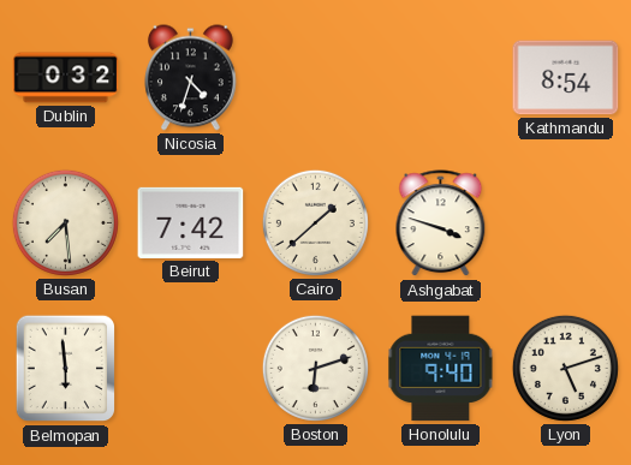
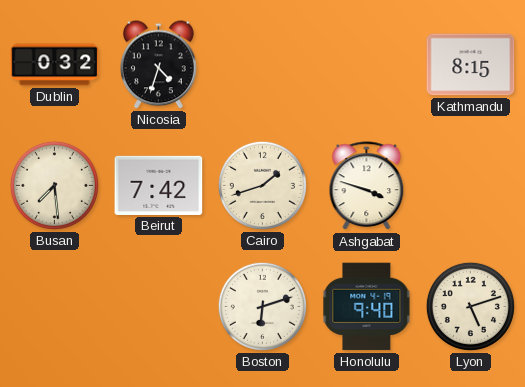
Kathmandu: 8:54 -> 8:15
Cairo: 1:38 -> 1:42
Belmopan: 5:59 -> none
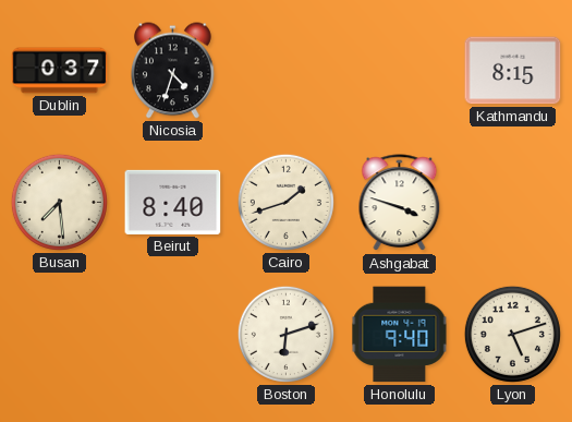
Dublin: 0:32 -> 0:37
Beirut: 7:42 -> 8:40
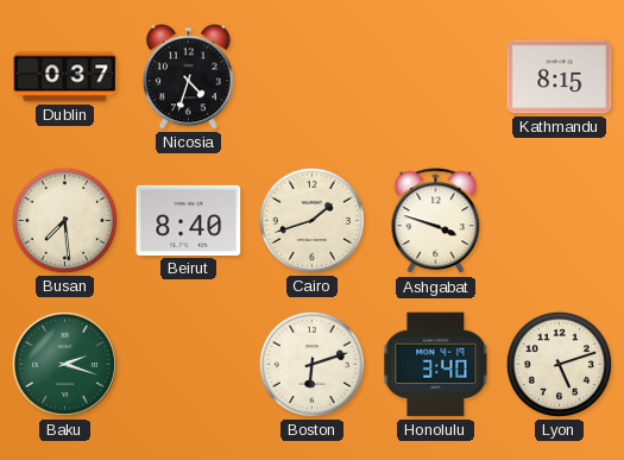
Baku: none -> 2:18
Honolulu: 9:40 -> 3:40
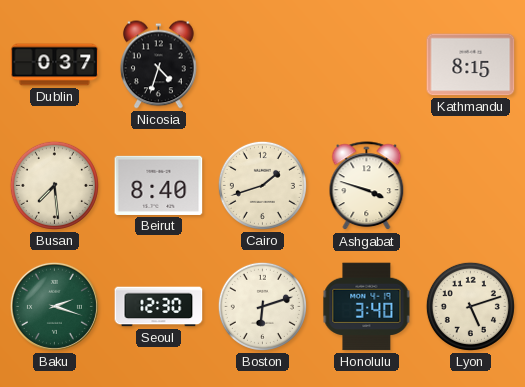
Seoul: none -> 12:30
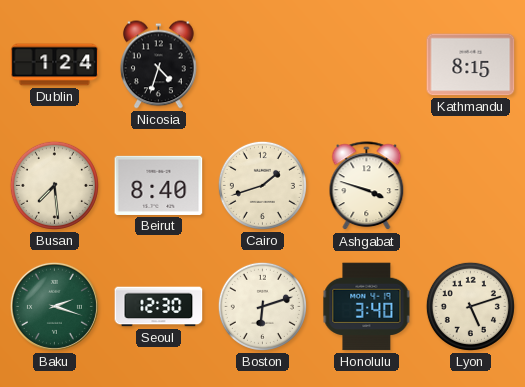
Dublin: 0:37 -> 1:24
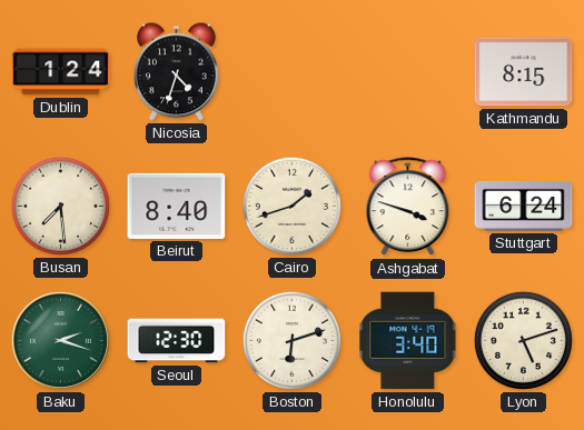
Stuttgart: none -> 6:24
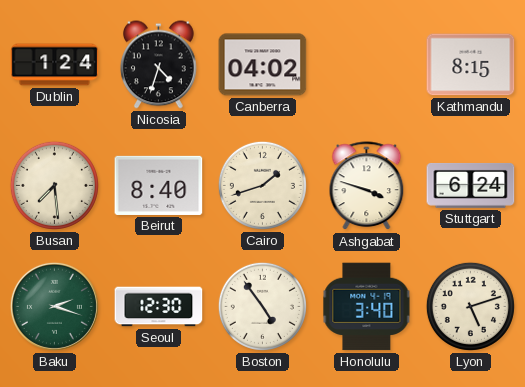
Canberra: none -> 04:02
Boston: 6:12 -> 4:54
